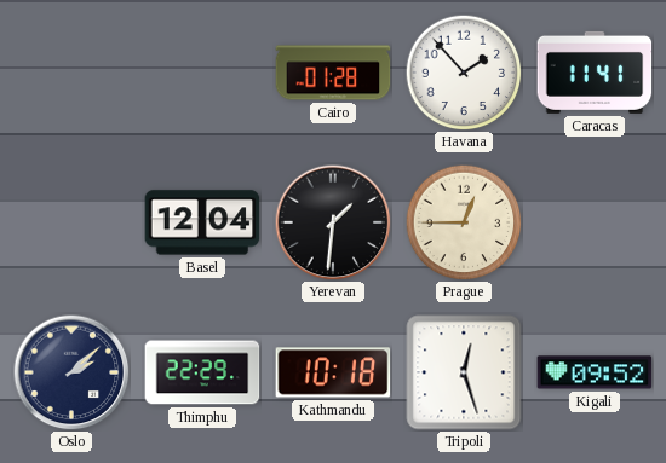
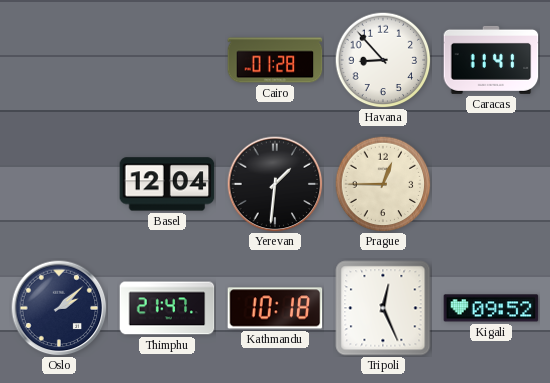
Havana: 1:53 -> 8:53
Thimphu: 22:29 -> 21:47
Tripoli: 12:27 -> 12:26
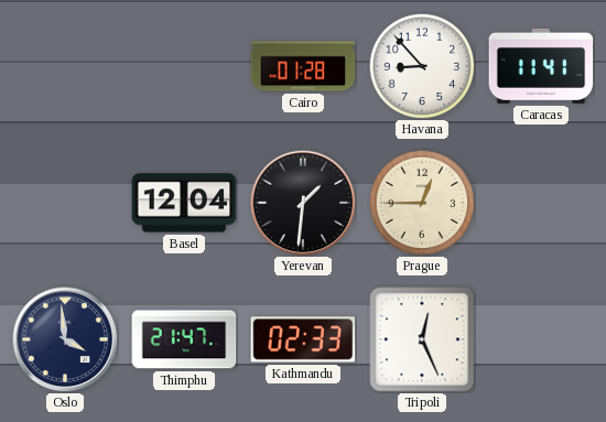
Oslo: 2:08 -> 3:59
Kathmandu: 10:18 -> 02:33
Kigali: 09:52 -> none
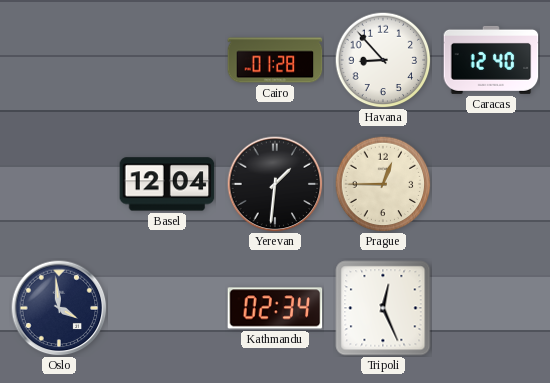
Caracas: 11:41 -> 12:40
Thimphu: 21:47 -> none
Kathmandu: 02:33 -> 02:34
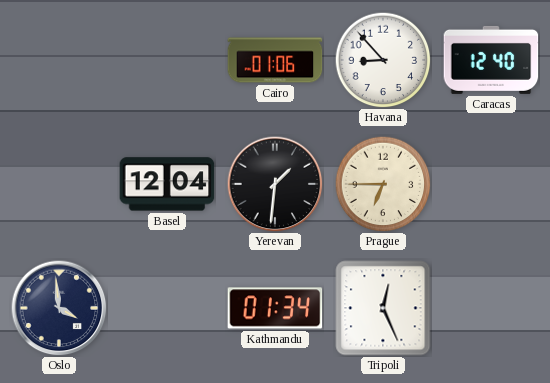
Cairo: 01:28 -> 01:06
Prague: 12:45 -> 6:45
Kathmandu: 02:34 -> 01:34
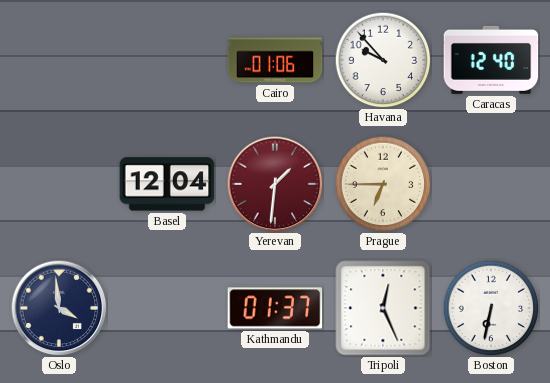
Havana: 8:53 -> 9:53
Yerevan dial: black -> burgundy
Kathmandu: 01:34 -> 01:37
Boston: none -> 6:32
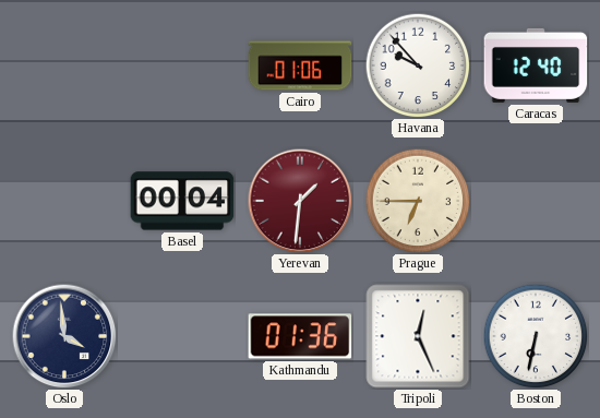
Basel: 12:04 -> 00:04
Kathmandu: 01:37 -> 01:36
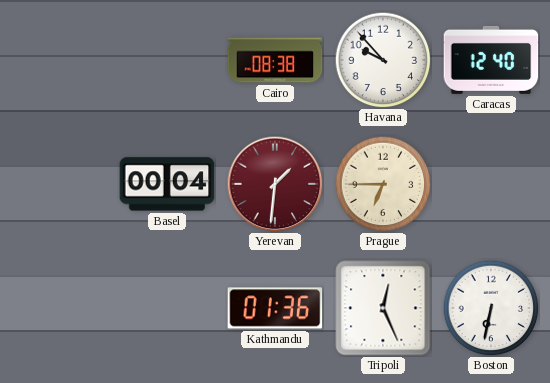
Cairo: 01:06 -> 08:38
Oslo: 3:59 -> none
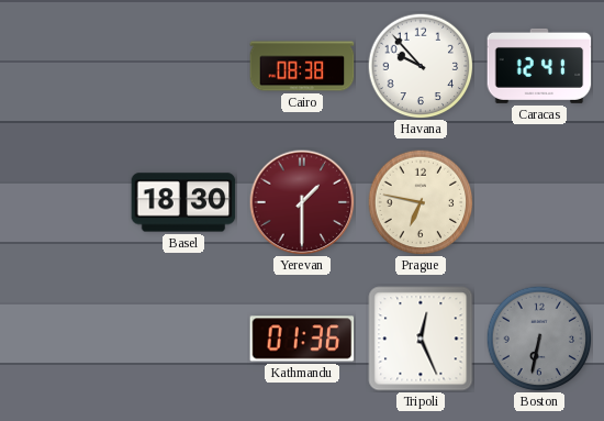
Caracas: 12:40 -> 12:41
Basel: 00:04 -> 18:30
Yerevan: 1:31 -> 1:30
Prague: 6:45 -> 6:47
Boston dial: white -> grey
